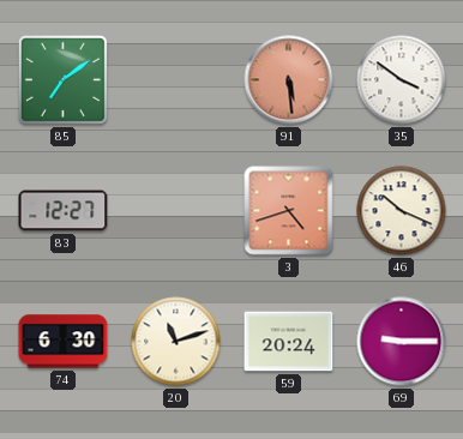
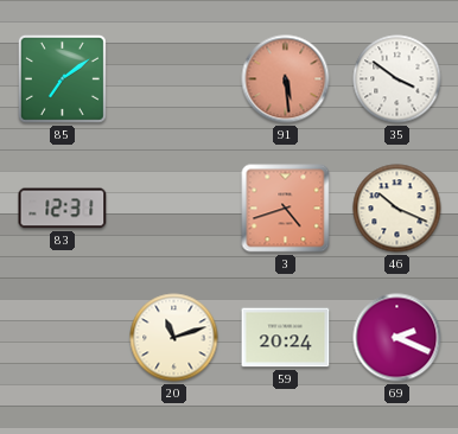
83: 12:27 -> 12:31
74: 6:30 -> none
69: 9:15 -> 2:19
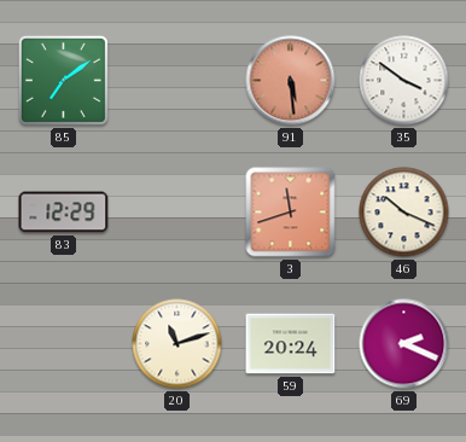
83: 12:31 -> 12:29
3: 4:42 -> 11:42
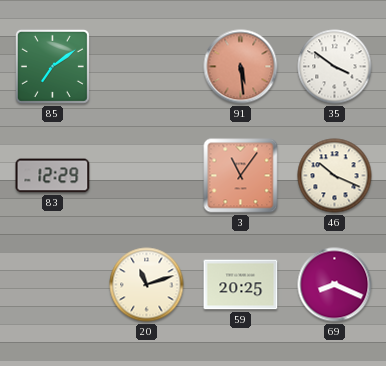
3: 11:42 -> 11:06
59: 20:24 -> 20:25
69: 2:19 -> 8:19
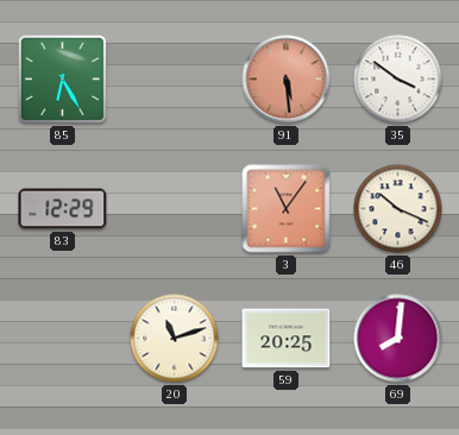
85: 7:09 -> 6:25
69: 8:19 -> 8:01
